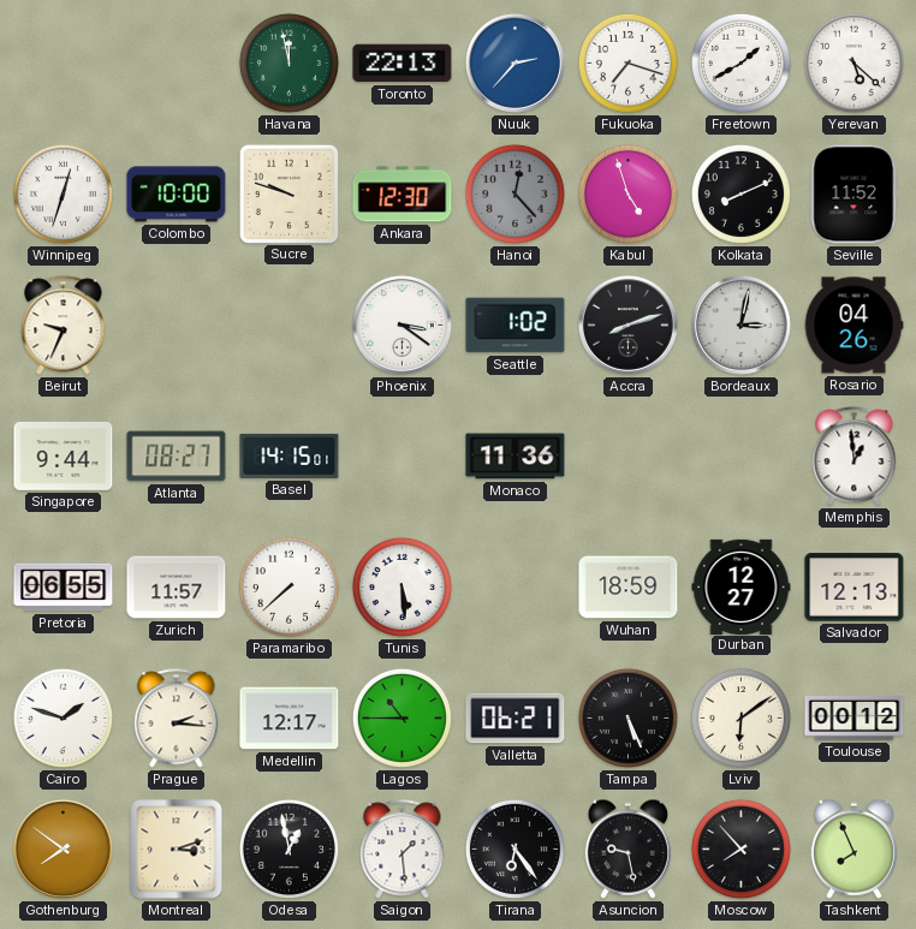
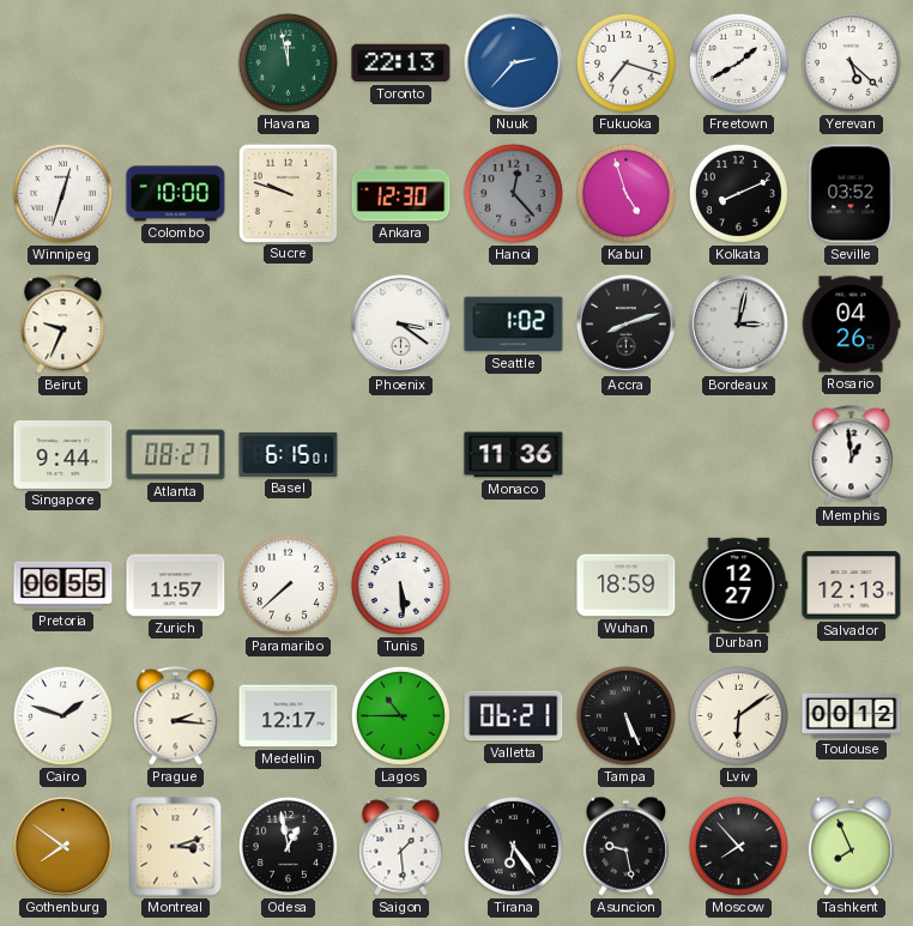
Seville: 11:52 -> 03:52
Basel: 14:15 -> 6:15
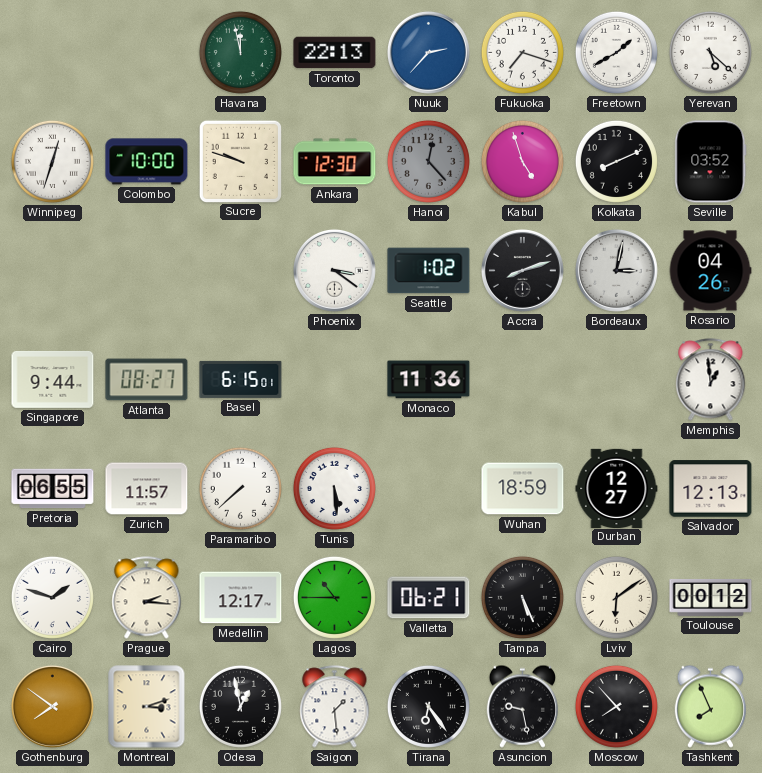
Beirut: 9:34 -> none
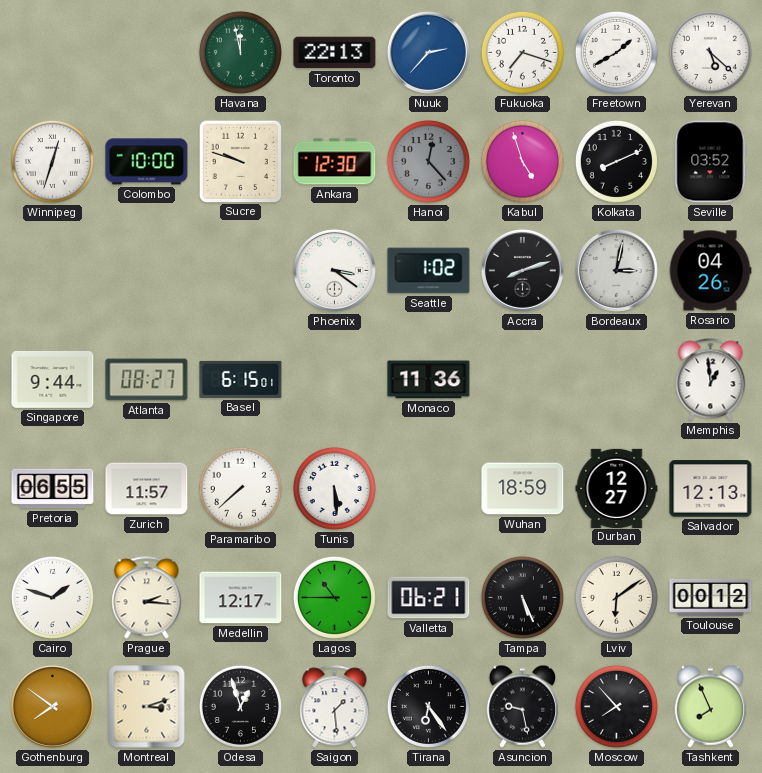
Odesa: 12:58 -> 12:57
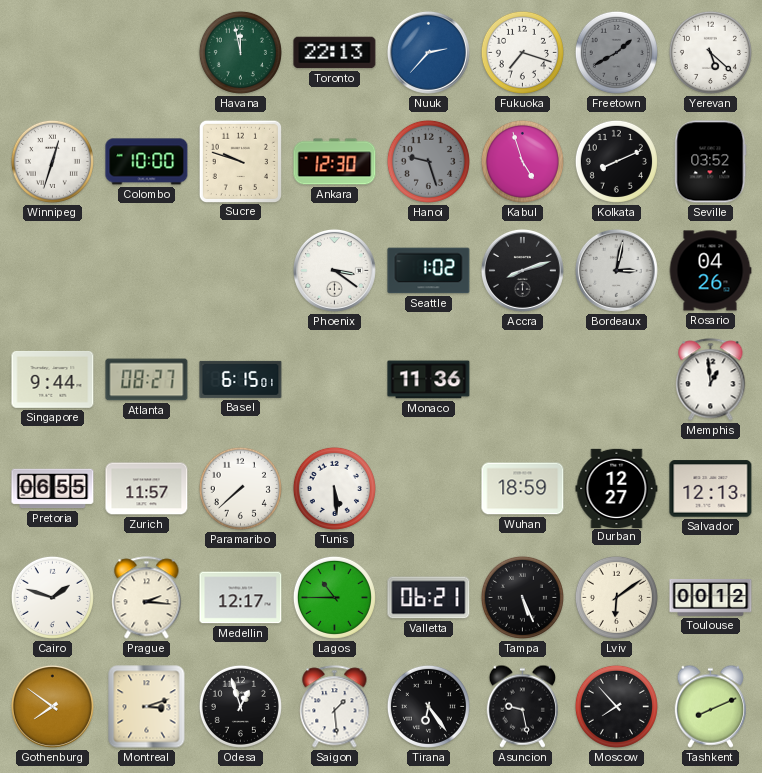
Freetown dial: white -> grey
Hanoi: 12:23 -> 9:27
Tashkent: 7:56 -> 8:11
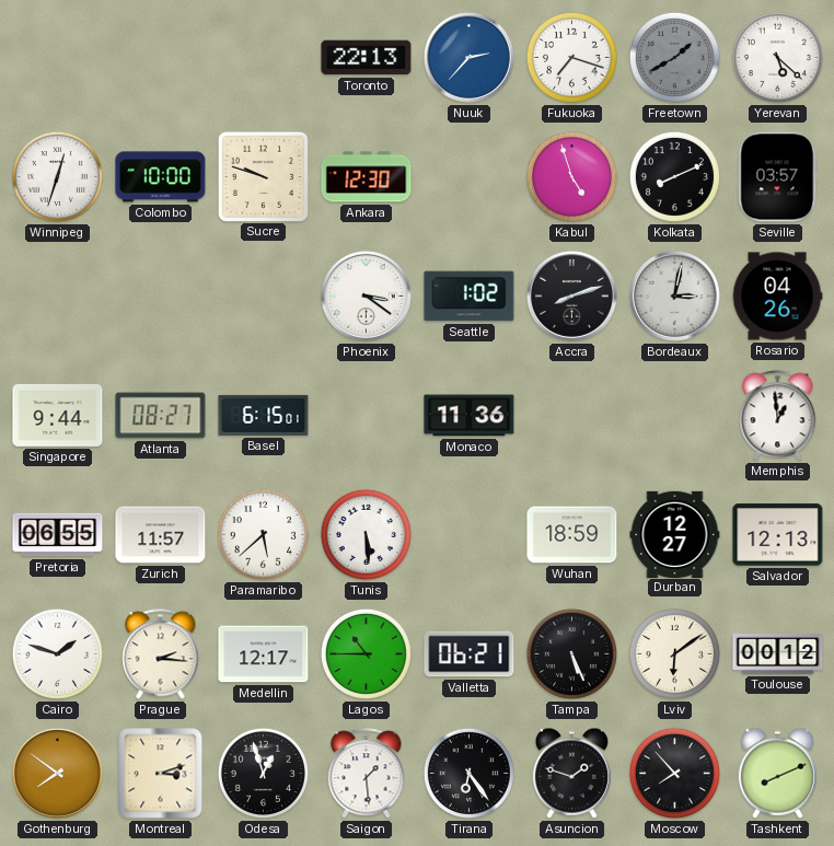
Havana: 11:58 -> none
Hanoi: 9:27 -> none
Seville: 03:52 -> 03:57
Paramaribo: 7:38 -> 5:38
Asuncion: 9:28 -> 1:48
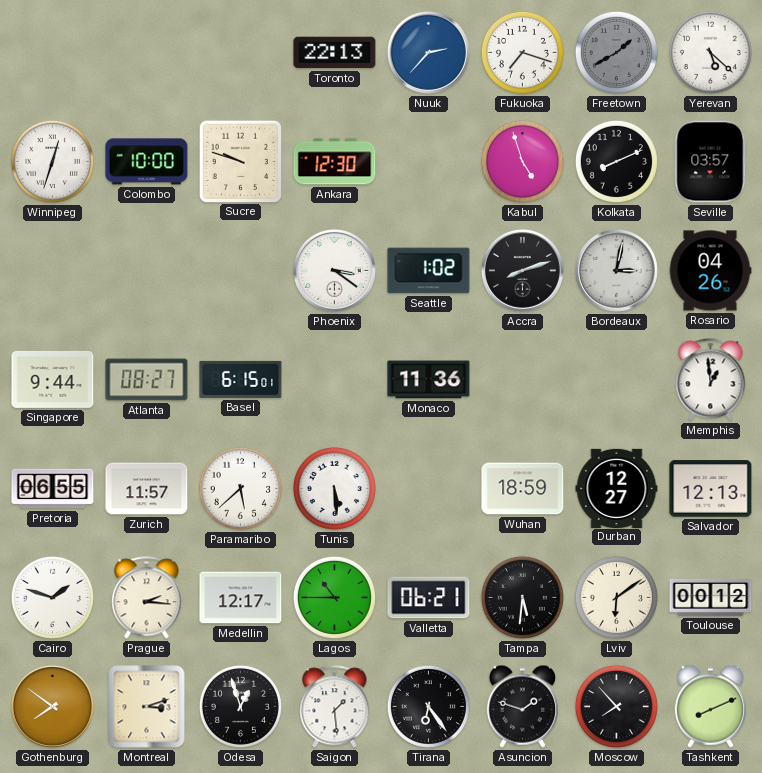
Tampa: 5:26 -> 5:31
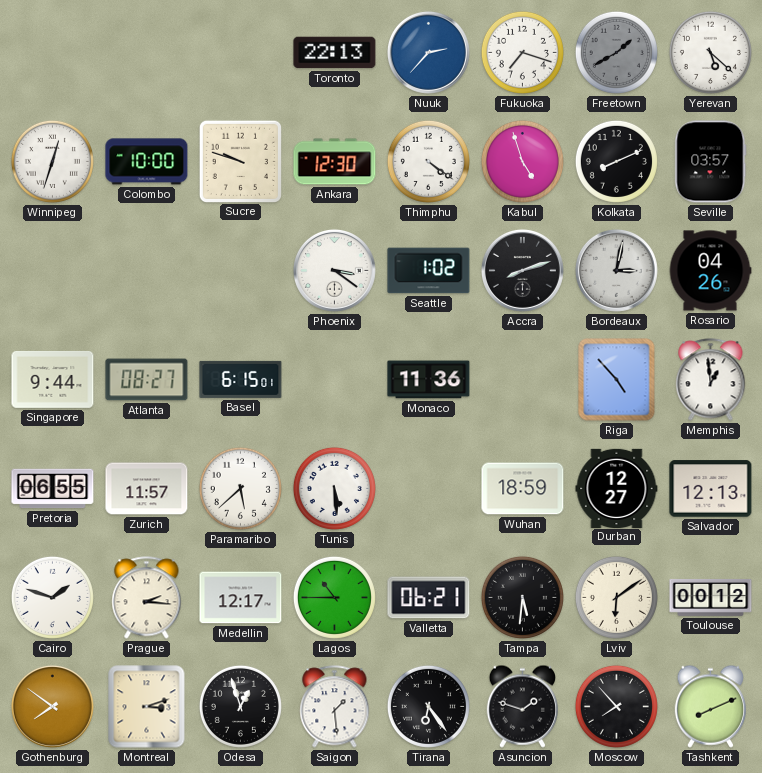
Thimphu: none -> 4:21
Riga: none -> 4:53
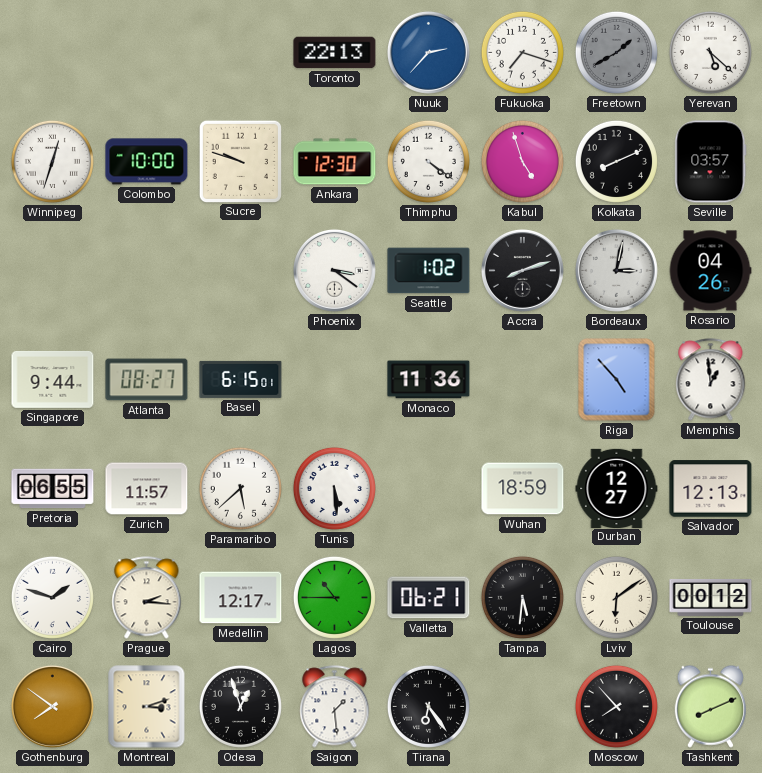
Asuncion: 1:48 -> none
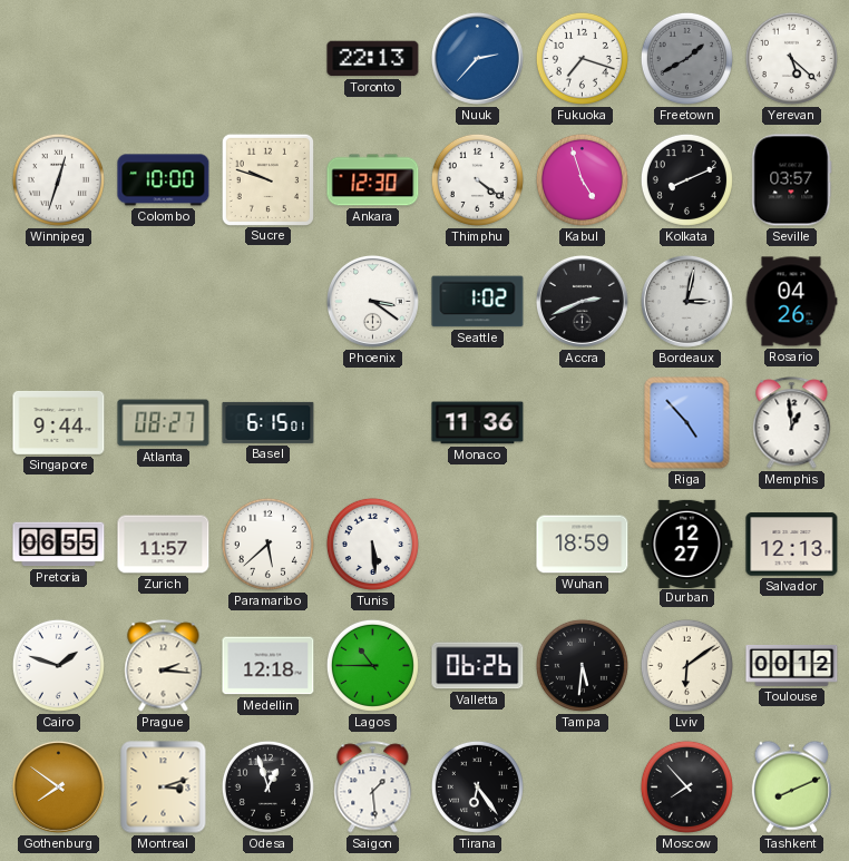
Accra: 8:12 -> 2:41
Medellin: 12:17 -> 12:18
Valletta: 06:21 -> 06:26
